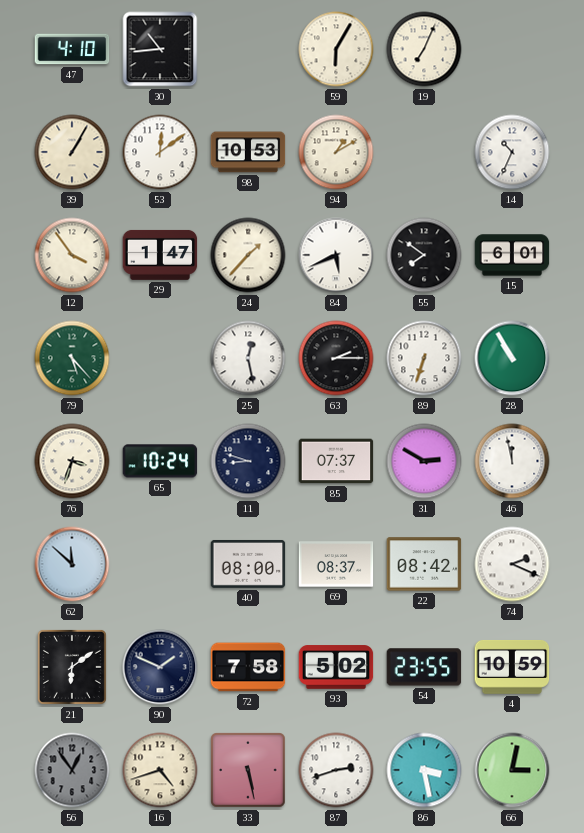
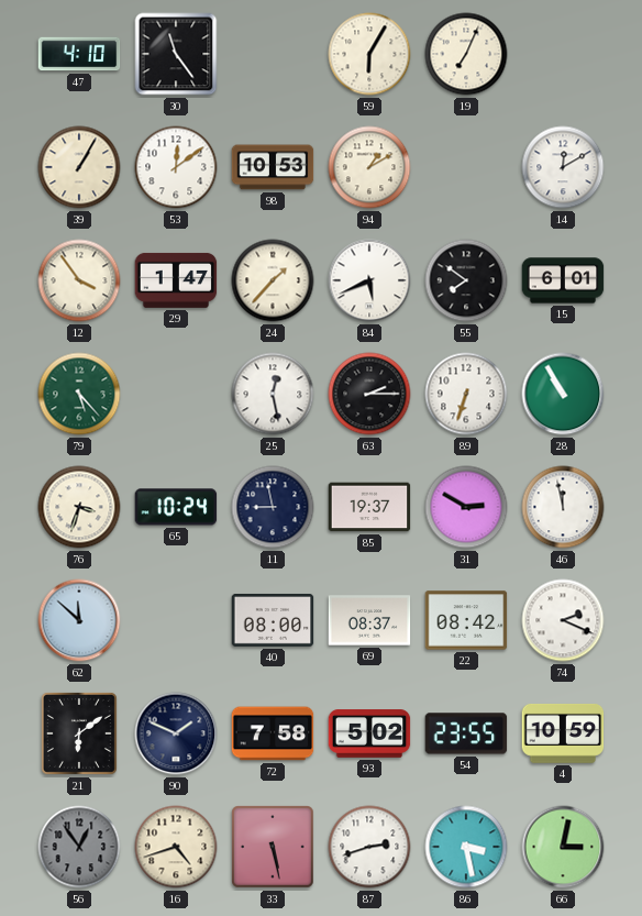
30: 10:44 -> 11:24
14: 10:34 -> 12:10
11: 8:48 -> 8:58
85: 07:37 -> 19:37
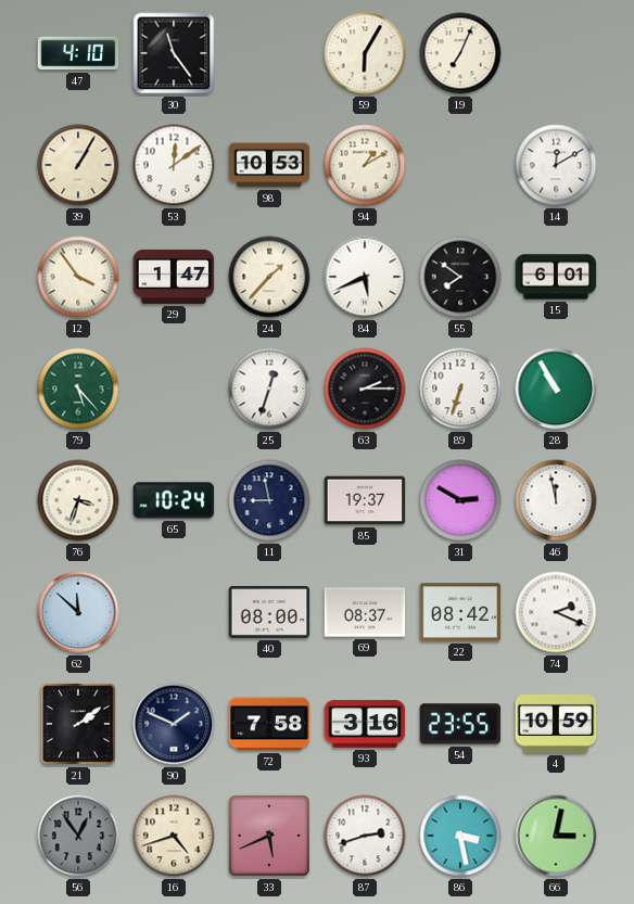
25: 12:28 -> 12:33
21: 6:09 -> 2:09
93: 5:02 -> 3:16
33: 5:28 -> 5:41
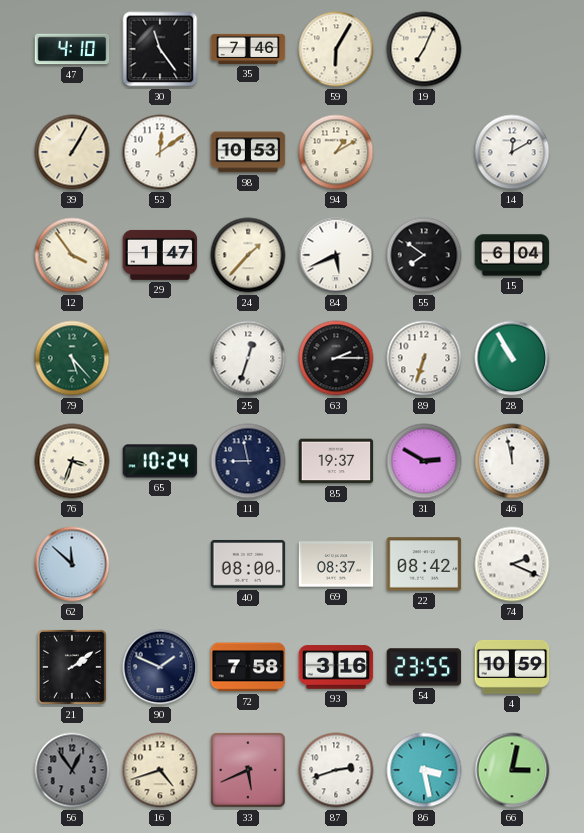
35: none -> 7:46
15: 6:01 -> 6:04
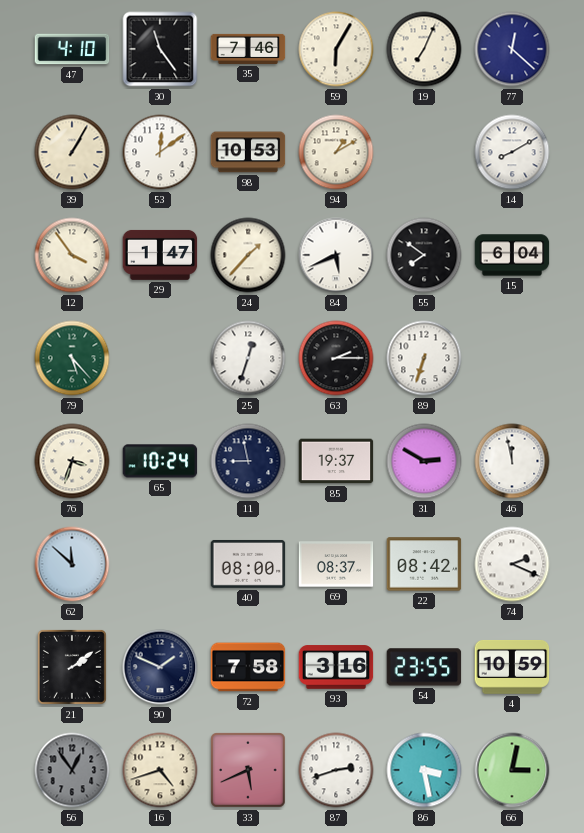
77: none -> 12:22
14: 12:10 -> 8:10
28: 10:55 -> none
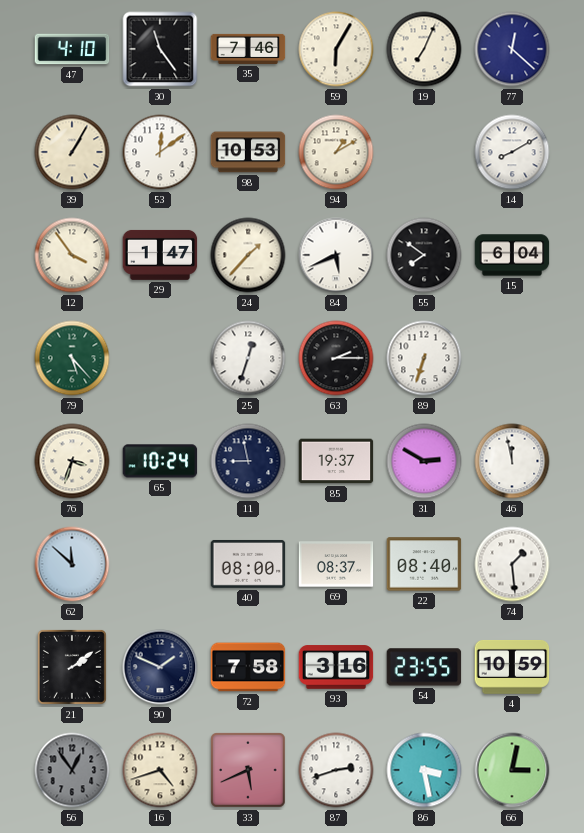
22: 08:42 -> 08:40
74: 2:19 -> 1:29
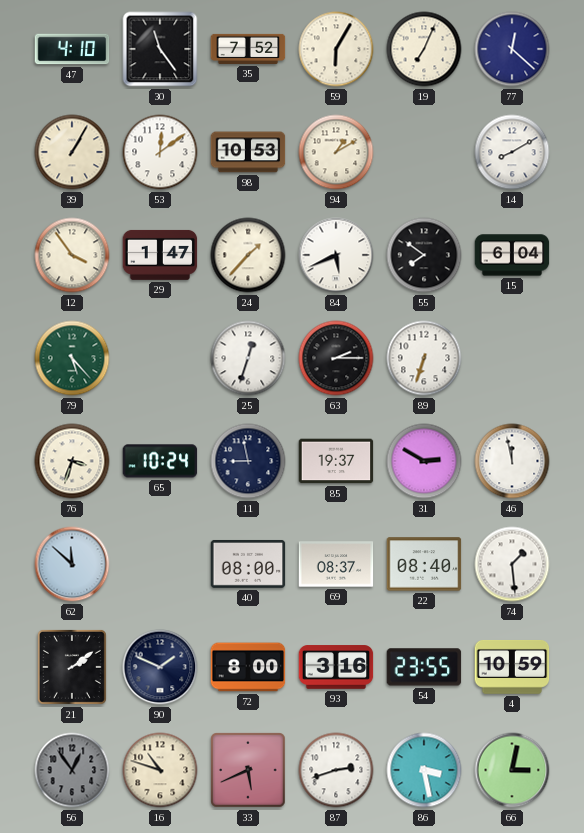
35: 7:46 -> 7:52
72: 7:58 -> 8:00
16: 4:42 -> 10:48
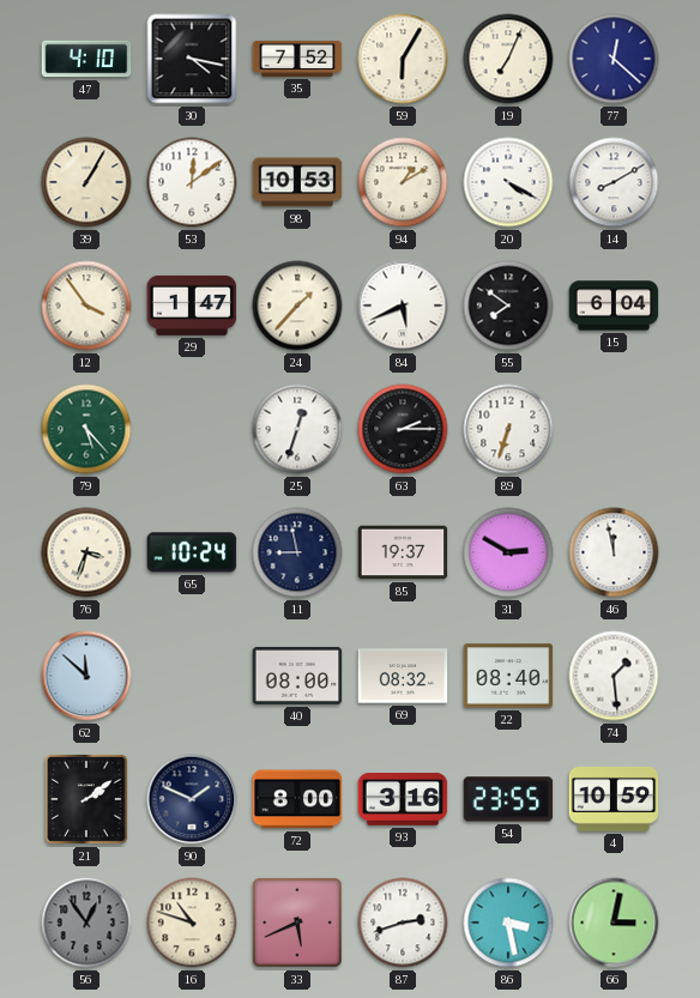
30: 11:24 -> 4:17
20: none -> 4:20
69: 08:37 -> 08:32
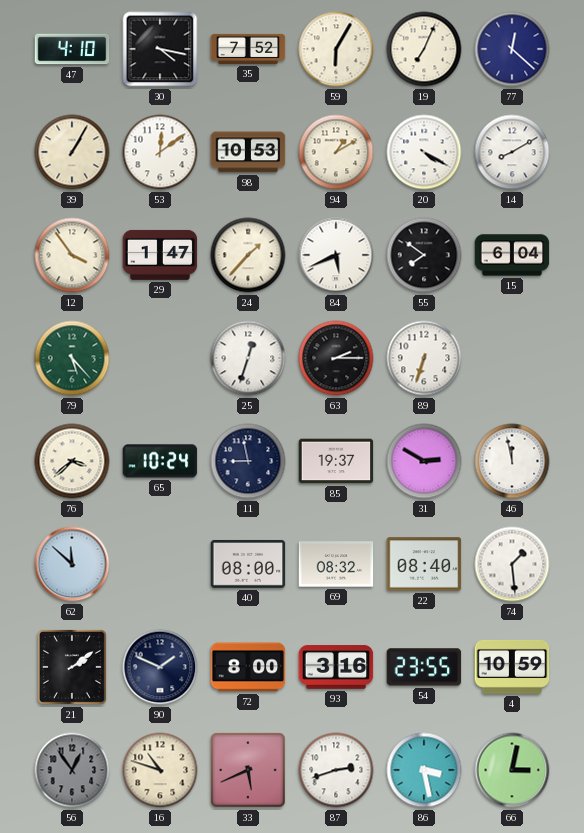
76: 3:33 -> 3:38
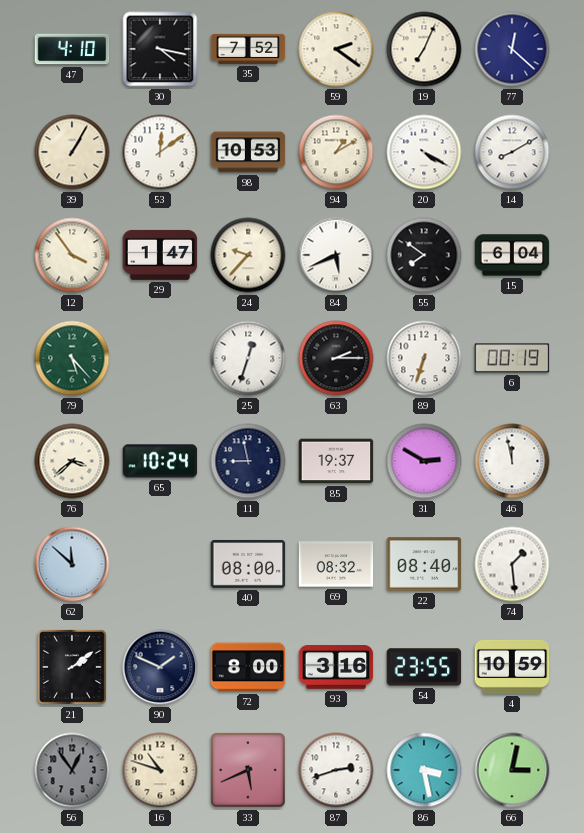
59: 6:05 -> 2:21
24: 1:37 -> 9:37
6: none -> 00:19
